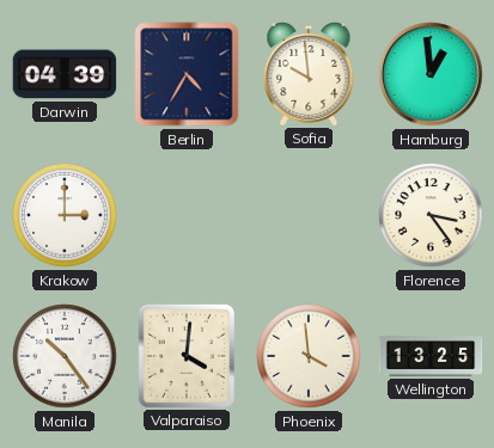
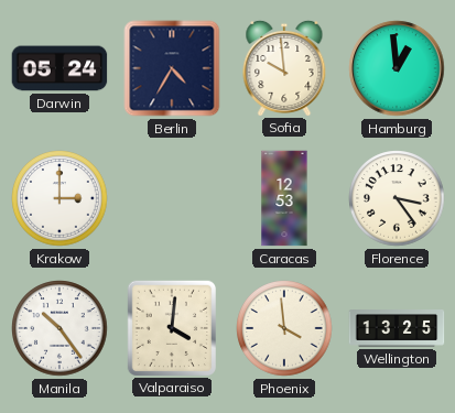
Darwin: 04:39 -> 05:24
Caracas: none -> 12:53
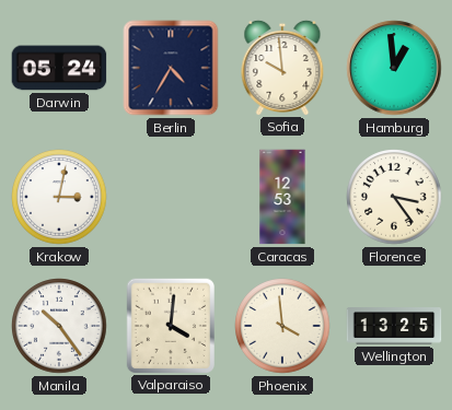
Krakow: 3:00 -> 3:02
